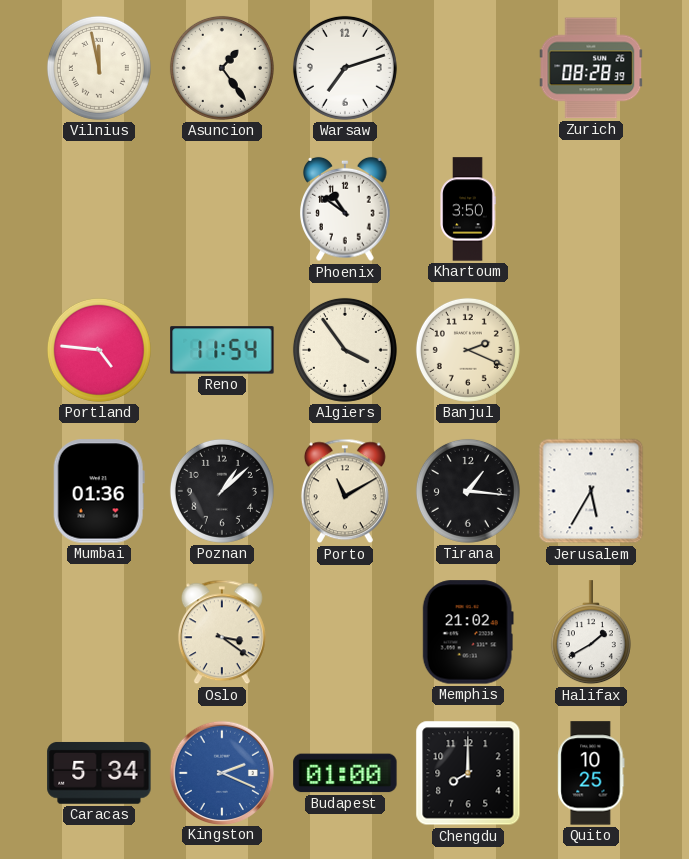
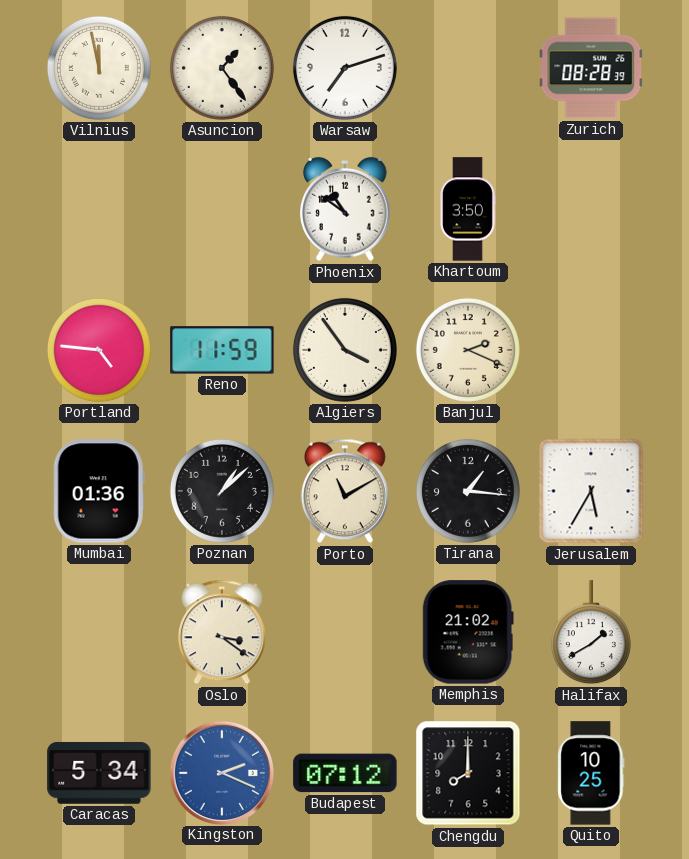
Reno: 11:54 -> 11:59
Budapest: 01:00 -> 07:12
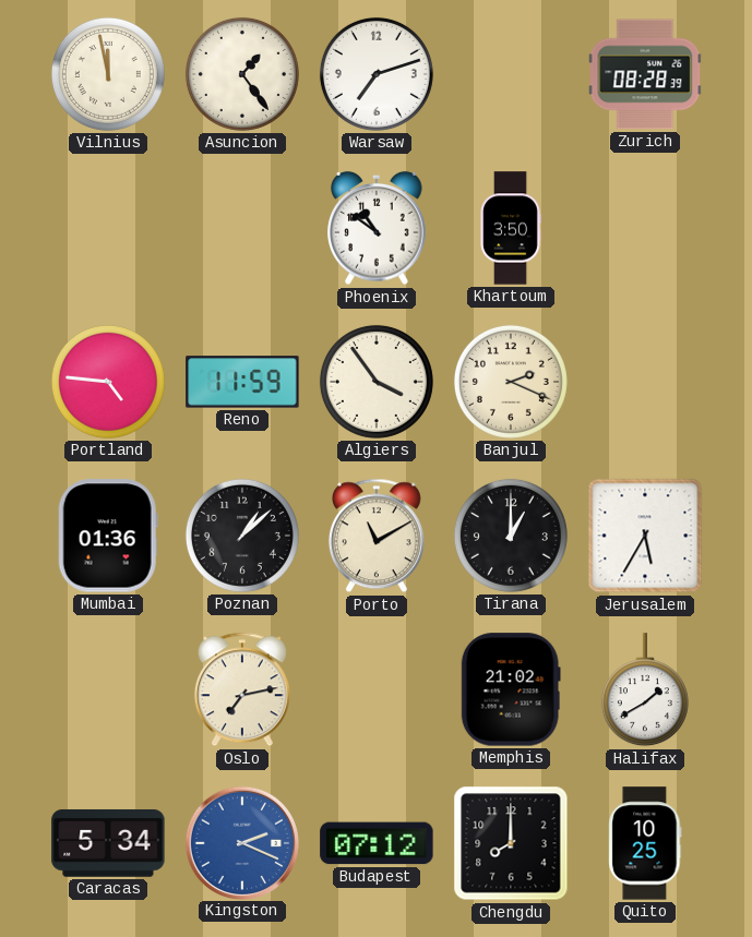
Tirana: 1:16 -> 1:00
Oslo: 3:21 -> 7:13
